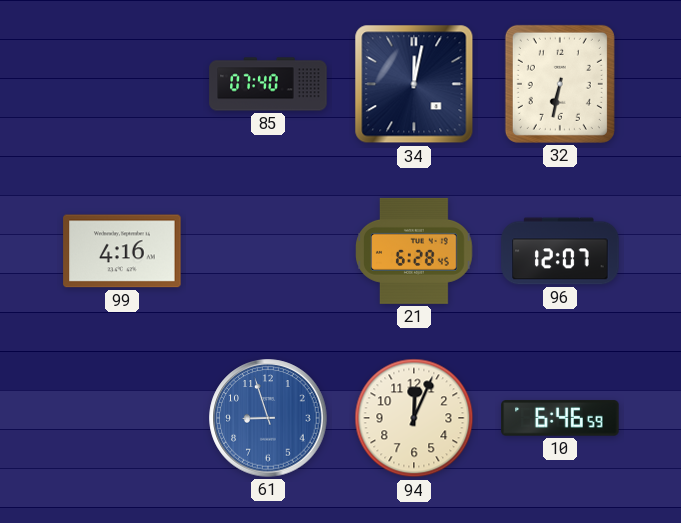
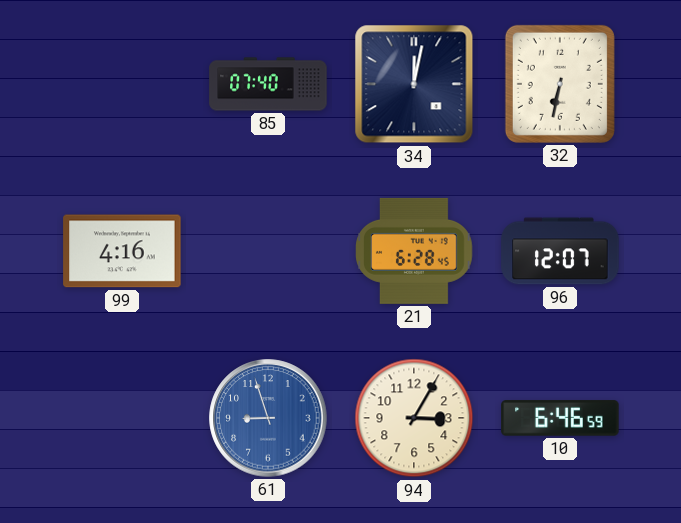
94: 12:04 -> 3:05
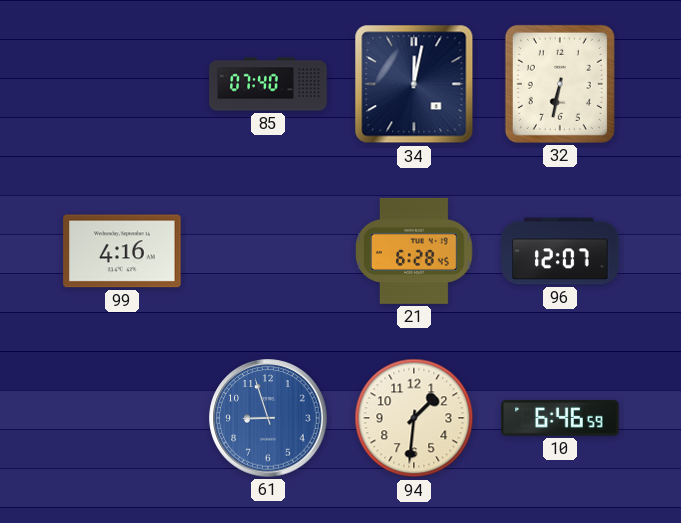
94: 3:05 -> 1:31
